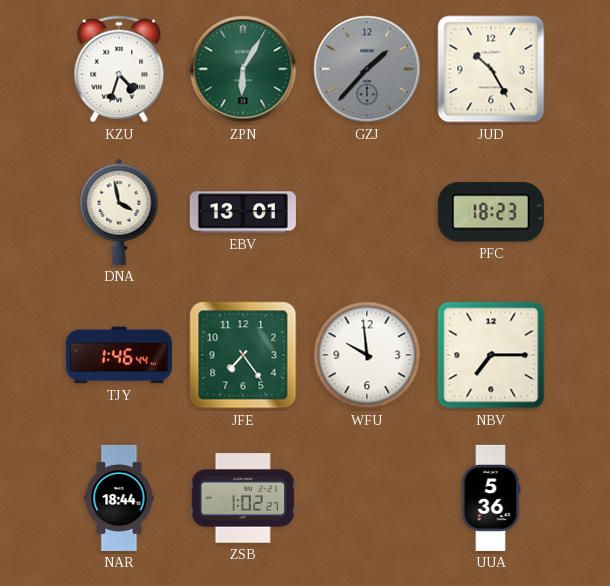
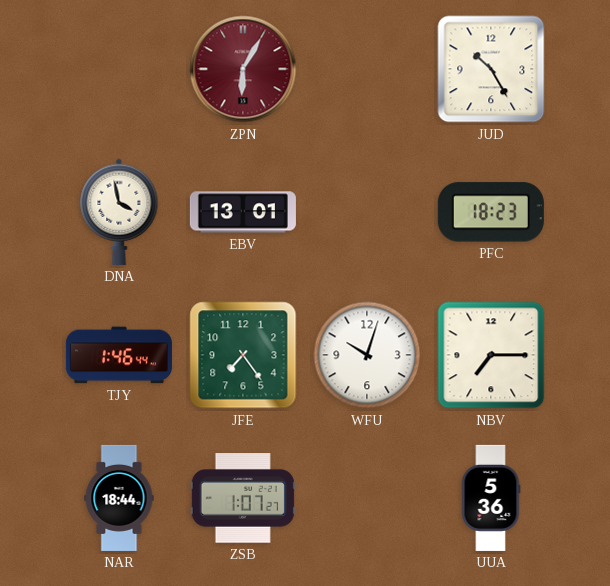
KZU: 4:33 -> none
ZPN dial: green -> burgundy
GZJ: 1:37 -> none
WFU: 9:59 -> 10:03
ZSB: 1:02 -> 1:07
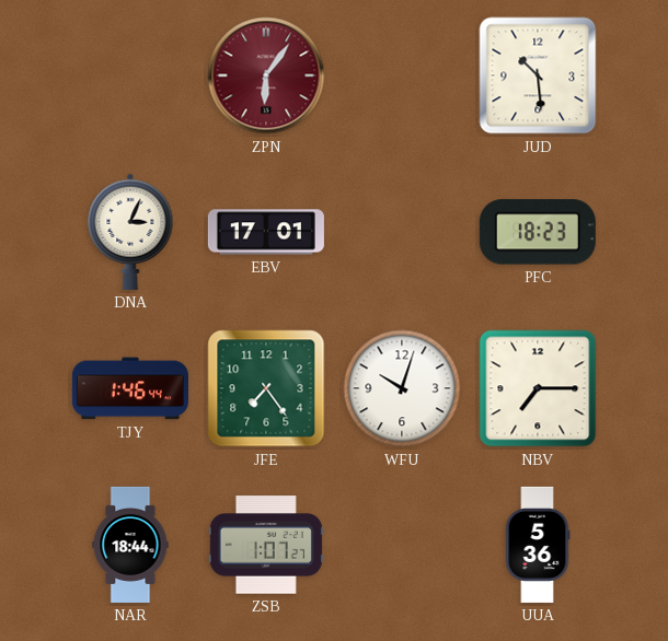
ZPN: 6:05 -> 6:06
JUD: 10:25 -> 10:29
DNA: 3:58 -> 3:04
EBV: 13:01 -> 17:01
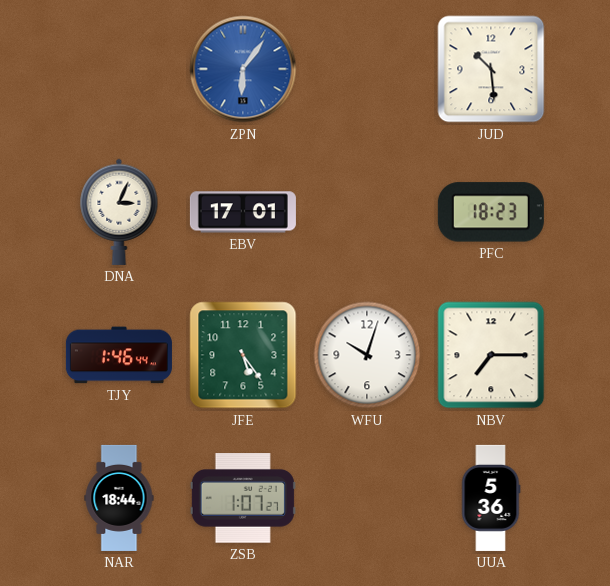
ZPN dial: burgundy -> blue
JFE: 7:24 -> 5:24
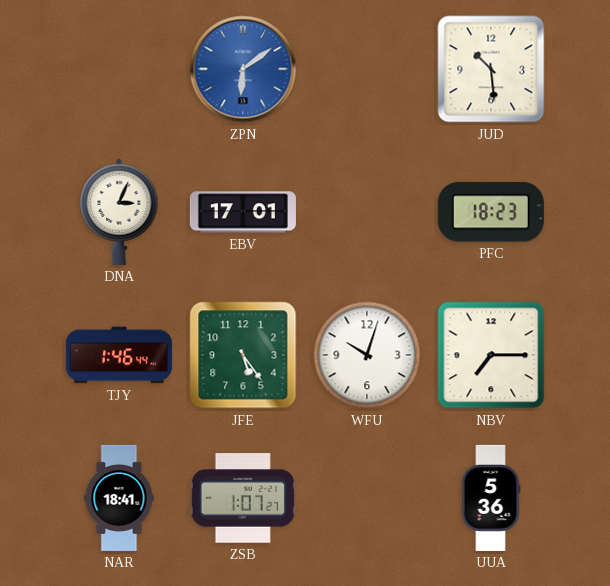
ZPN: 6:06 -> 6:09
NAR: 18:44 -> 18:41
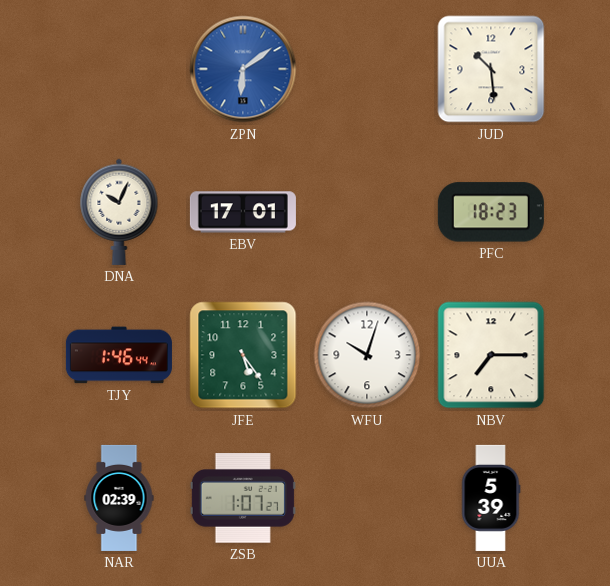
DNA: 3:04 -> 10:04
NAR: 18:41 -> 02:39
UUA: 5:36 -> 5:39
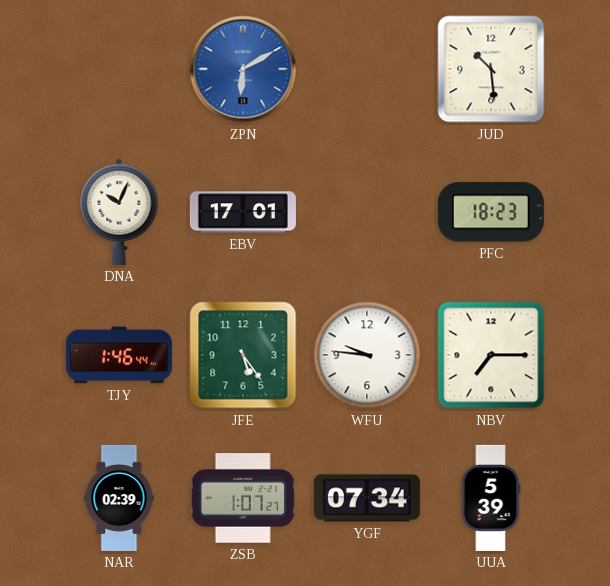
ZPN: 6:09 -> 6:10
WFU: 10:03 -> 9:46
YGF: none -> 07:34
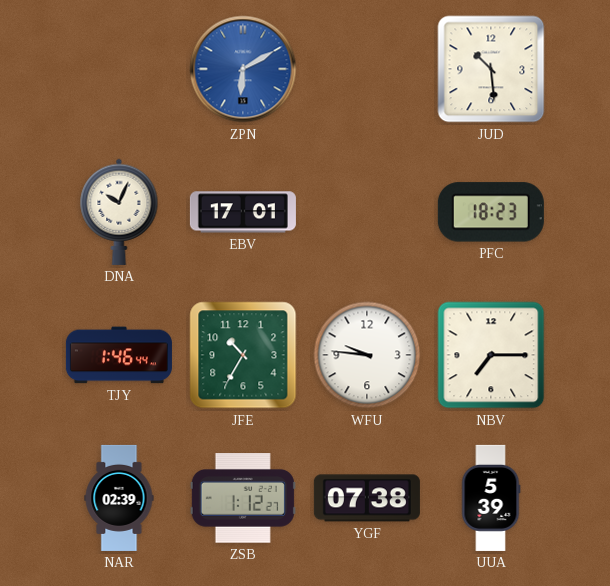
JFE: 5:24 -> 10:35
ZSB: 1:07 -> 1:12
YGF: 07:34 -> 07:38
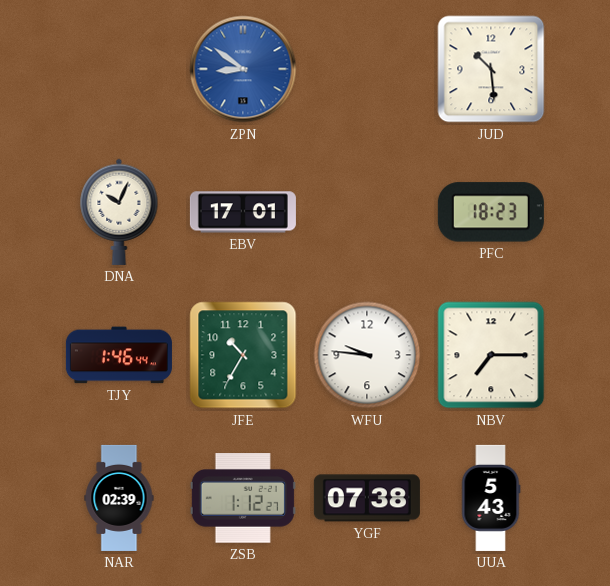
ZPN: 6:10 -> 8:51
UUA: 5:39 -> 5:43
